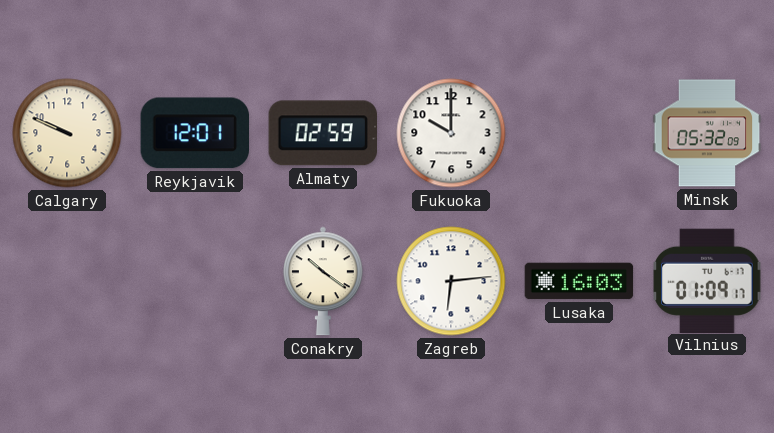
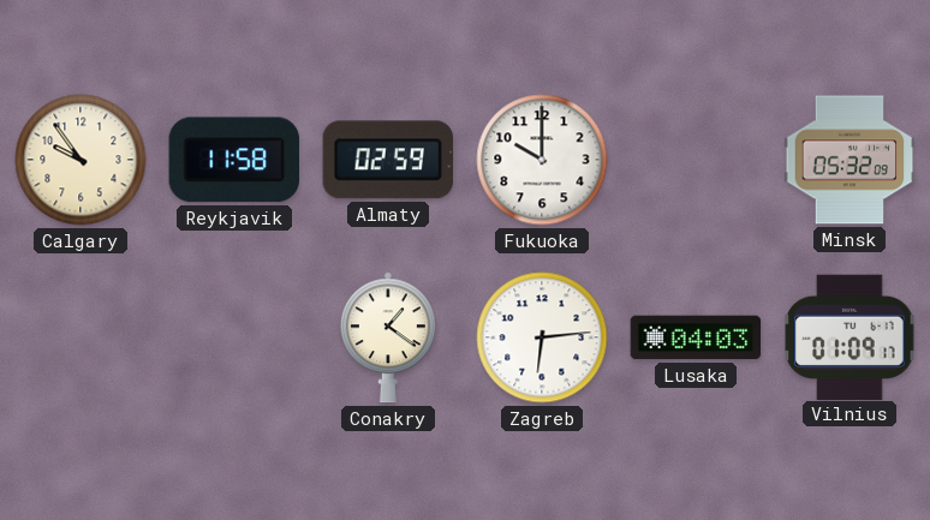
Calgary: 9:49 -> 9:54
Reykjavik: 12:01 -> 11:58
Conakry: 10:21 -> 1:21
Lusaka: 16:03 -> 04:03
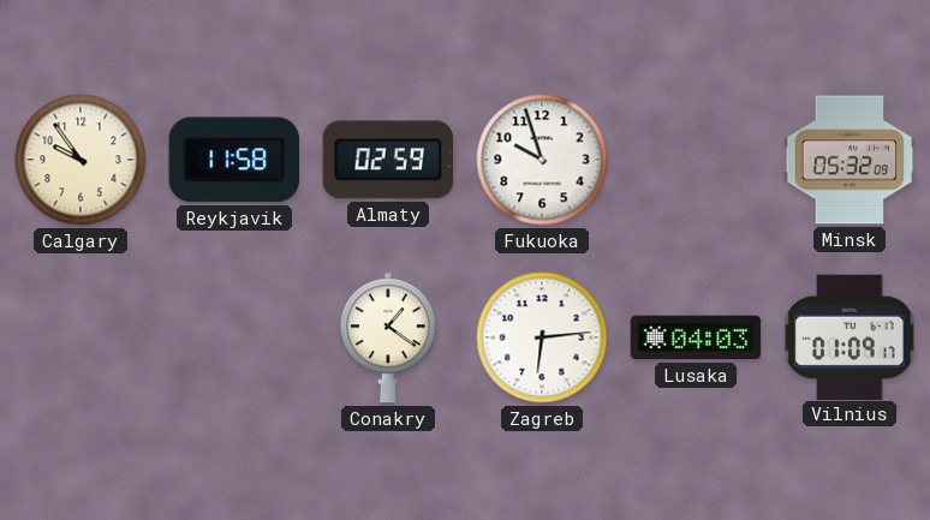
Fukuoka: 10:00 -> 9:57
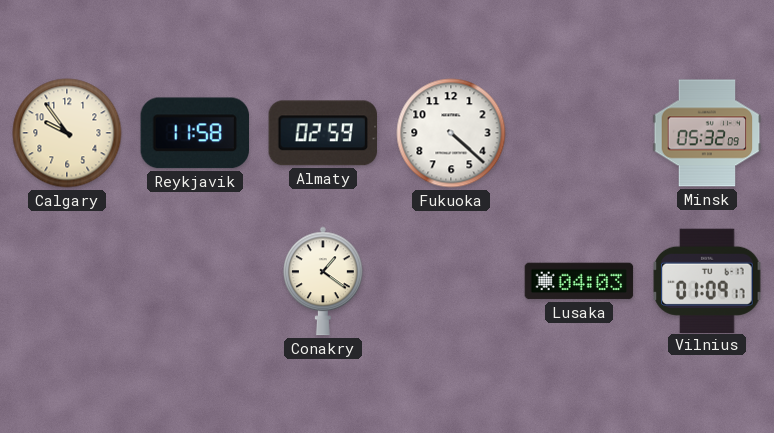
Fukuoka: 9:57 -> 4:22
Zagreb: 6:14 -> none
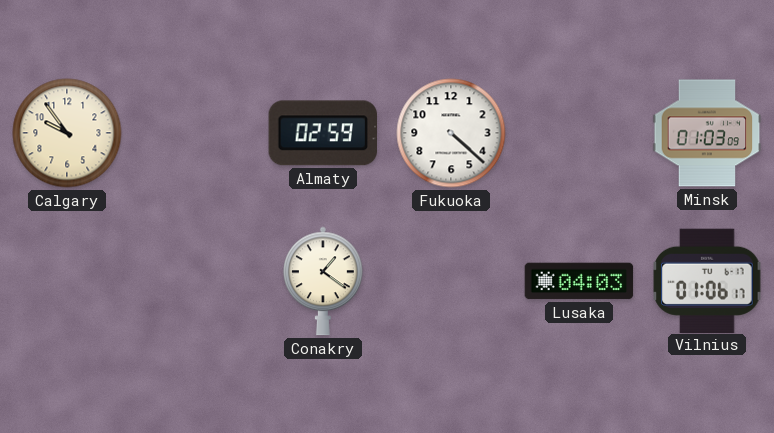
Reykjavik: 11:58 -> none
Minsk: 05:32 -> 01:03
Vilnius: 01:09 -> 01:06
